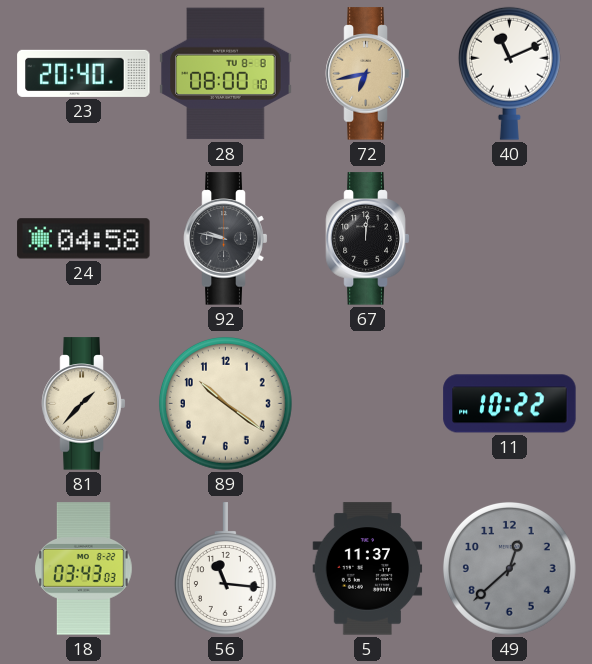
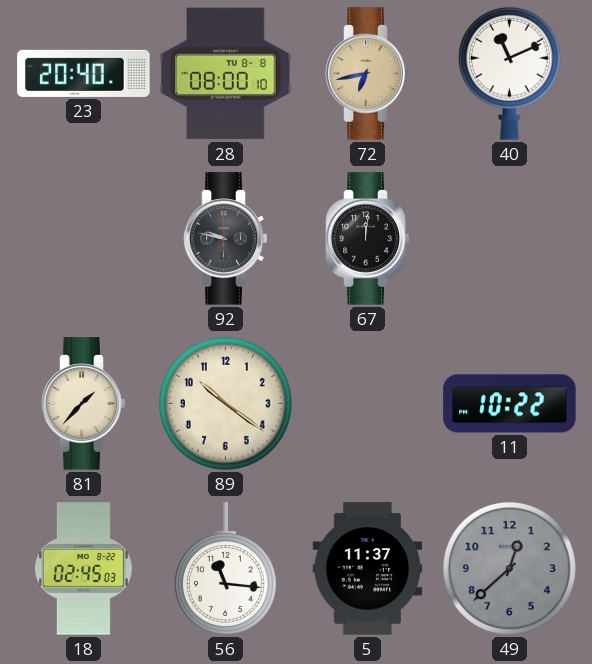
24: 04:58 -> none
18: 03:43 -> 02:45
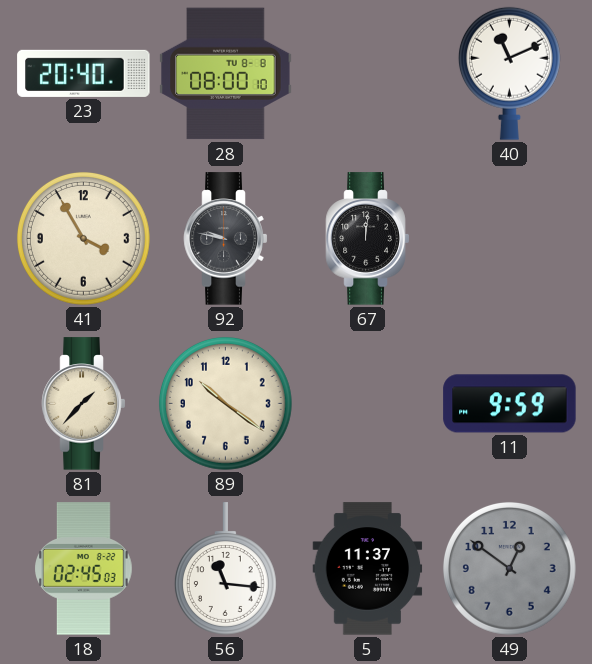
72: 6:43 -> none
41: none -> 3:55
11: 10:22 -> 9:59
49: 12:38 -> 12:51
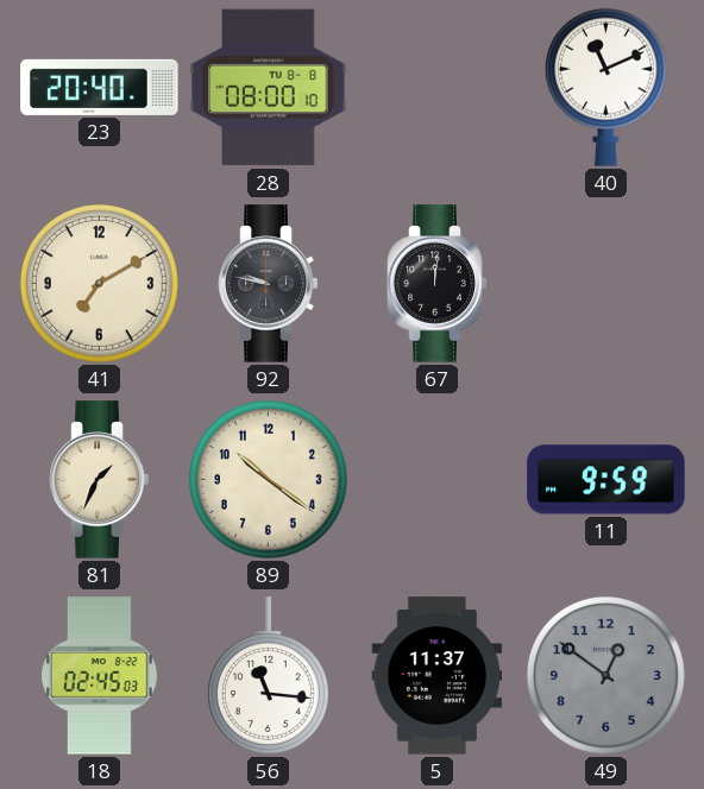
41: 3:55 -> 7:10
81: 1:37 -> 1:34
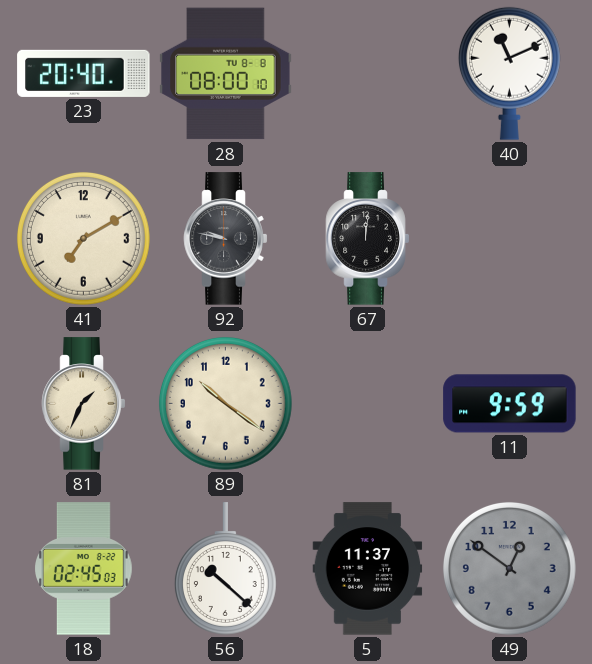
56: 11:16 -> 10:22
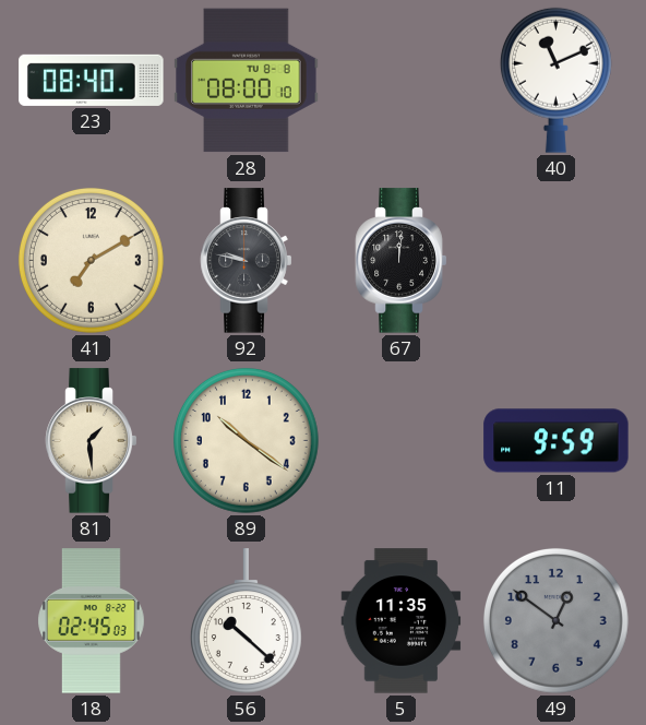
23: 20:40 -> 08:40
81: 1:34 -> 1:29
5: 11:37 -> 11:35
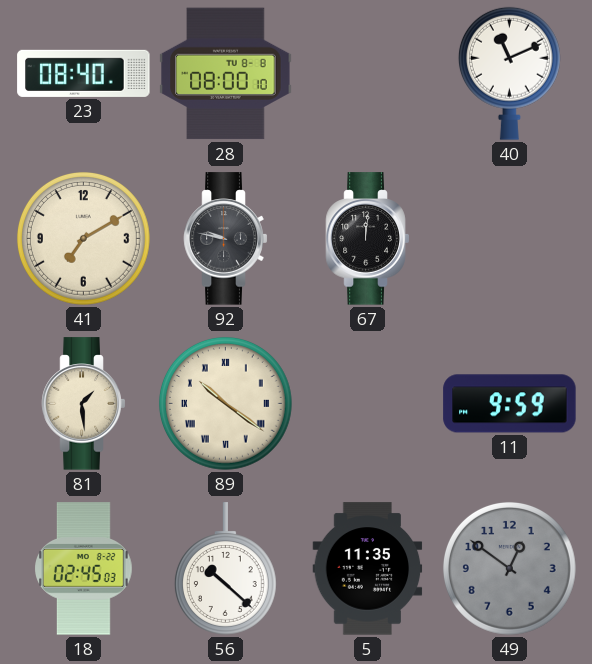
89 numerals: Arabic -> Roman
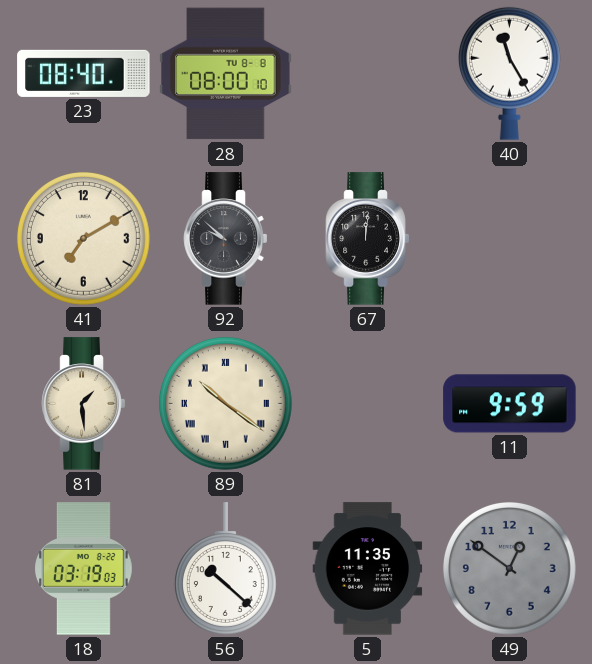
40: 11:11 -> 11:25
92: 9:47 -> 9:52
18: 02:45 -> 03:19
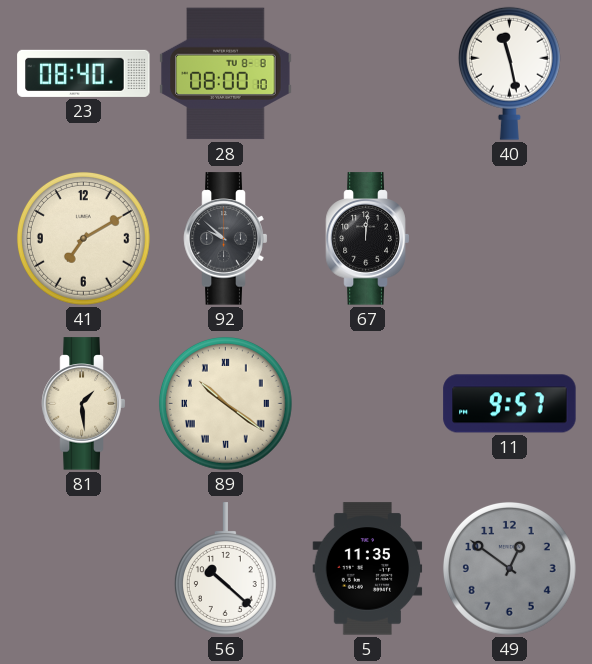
40: 11:25 -> 11:28
11: 9:59 -> 9:57
18: 03:19 -> none
